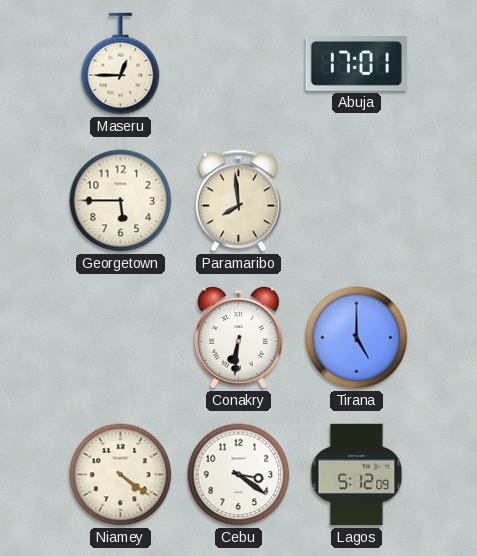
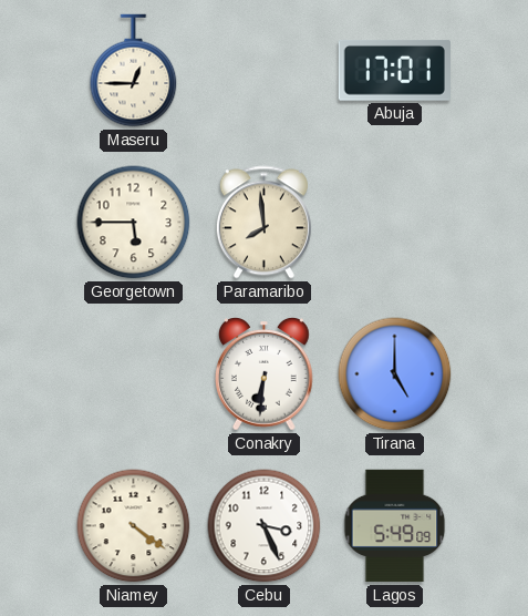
Cebu: 3:21 -> 3:26
Lagos: 5:12 -> 5:49
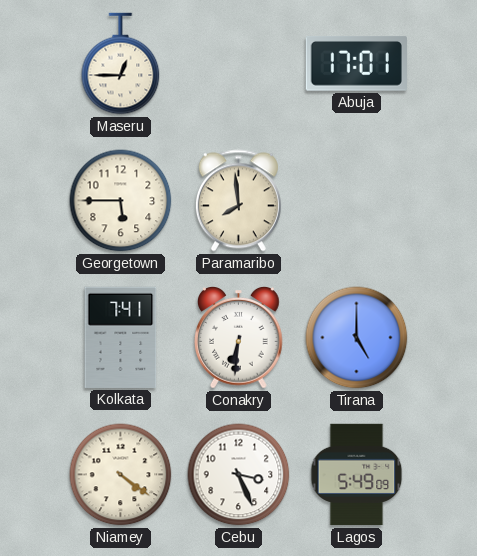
Kolkata: none -> 7:41
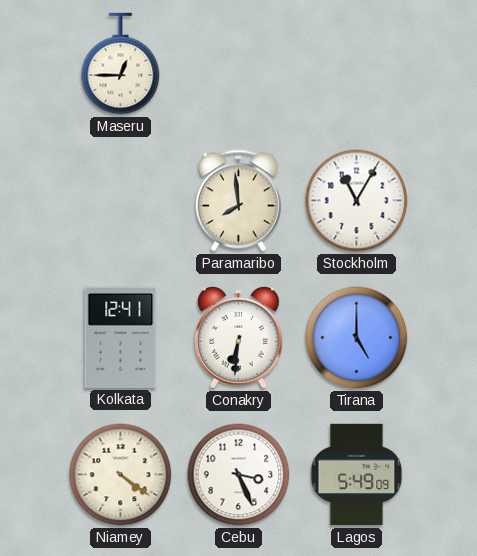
Abuja: 17:01 -> none
Georgetown: 5:45 -> none
Stockholm: none -> 11:05
Kolkata: 7:41 -> 12:41
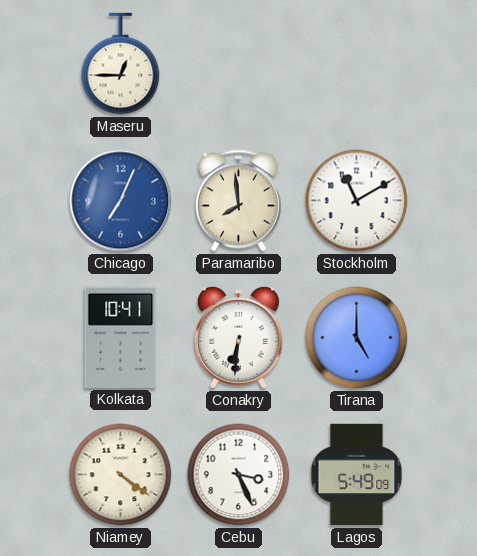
Chicago: none -> 7:04
Stockholm: 11:05 -> 11:10
Kolkata: 12:41 -> 10:41
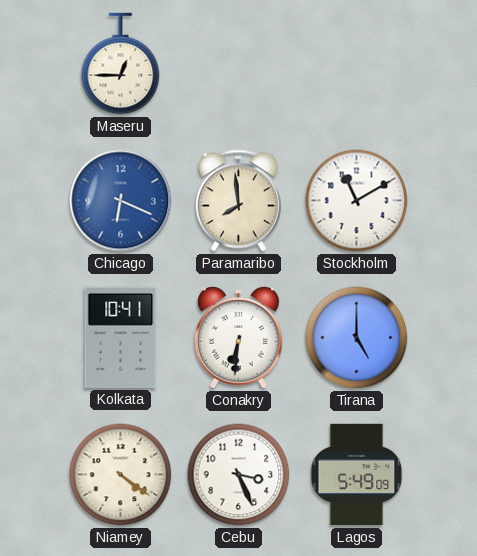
Chicago: 7:04 -> 6:19
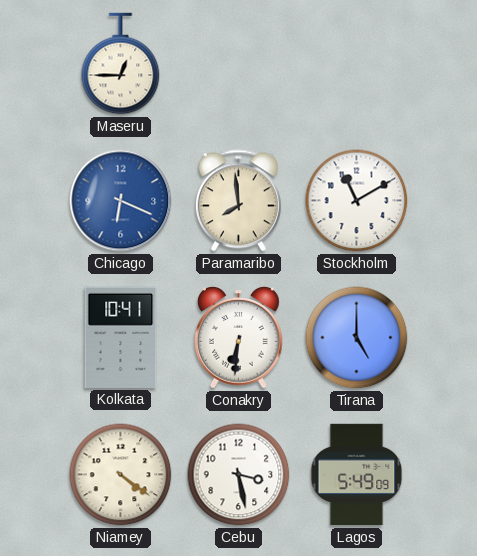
Cebu: 3:26 -> 3:28
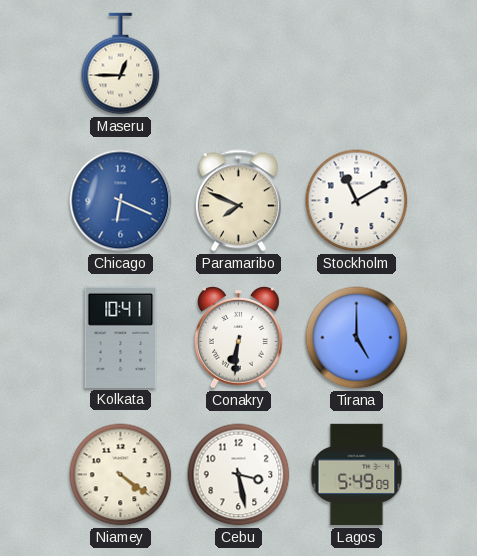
Paramaribo: 7:59 -> 7:49
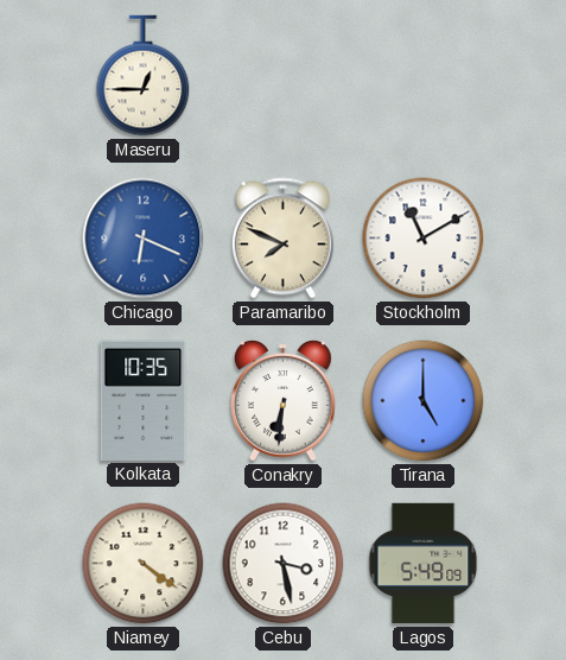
Kolkata: 10:41 -> 10:35
